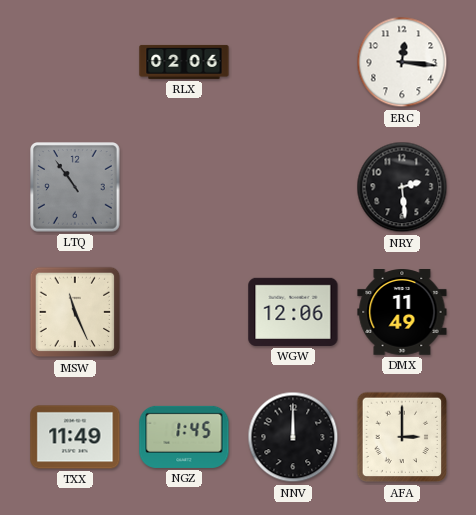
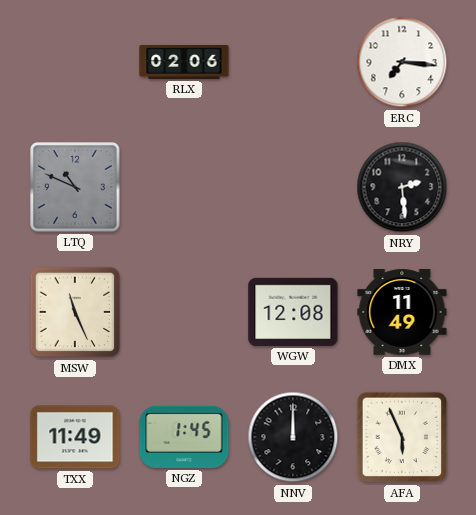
ERC: 12:16 -> 7:16
LTQ: 10:54 -> 10:49
WGW: 12:06 -> 12:08
AFA: 3:00 -> 5:56
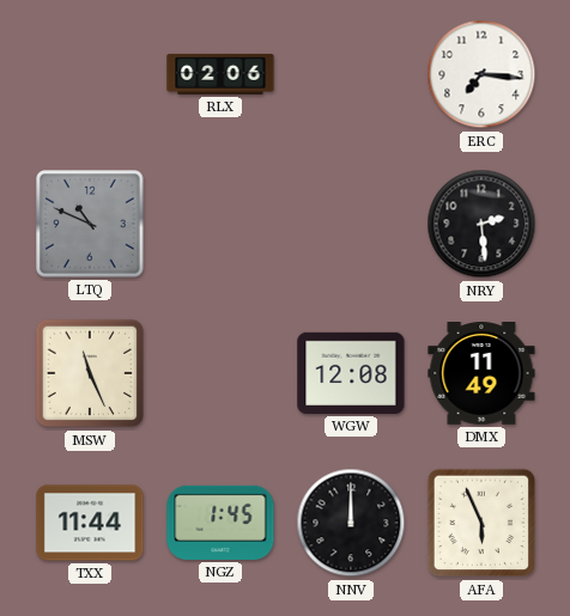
TXX: 11:49 -> 11:44
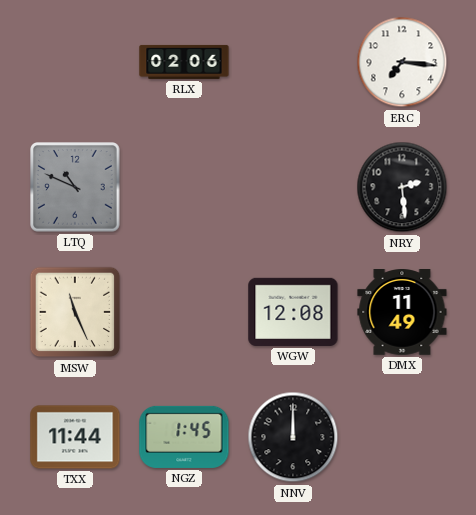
AFA: 5:56 -> none
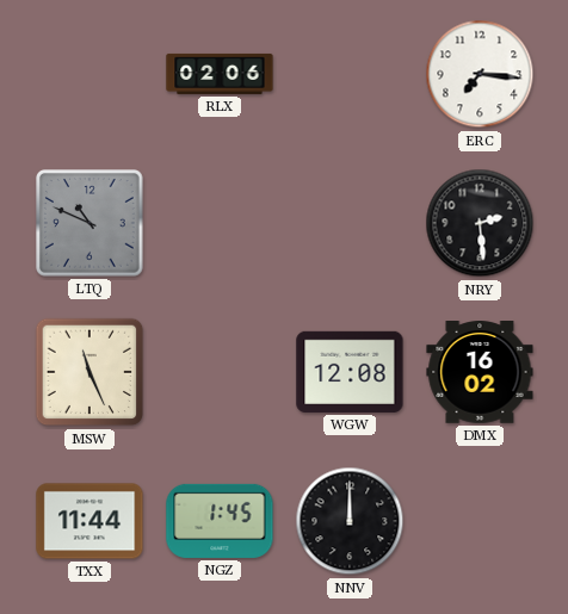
DMX: 11:49 -> 16:02
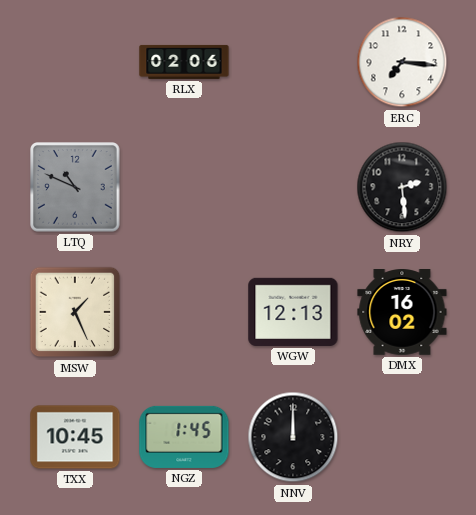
MSW: 11:26 -> 1:26
WGW: 12:08 -> 12:13
TXX: 11:44 -> 10:45
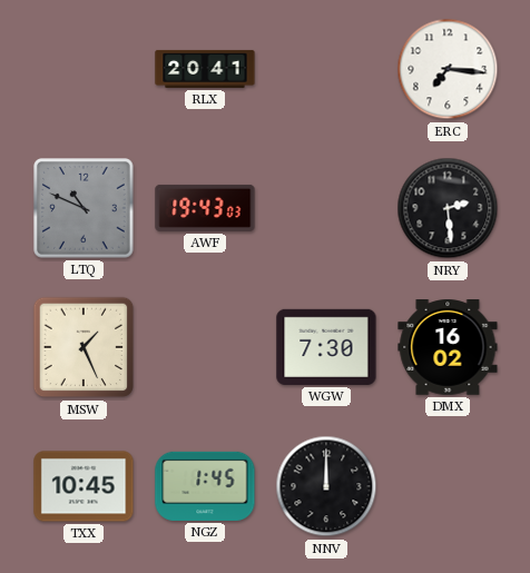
RLX: 02:06 -> 20:41
AWF: none -> 19:43
WGW: 12:13 -> 7:30
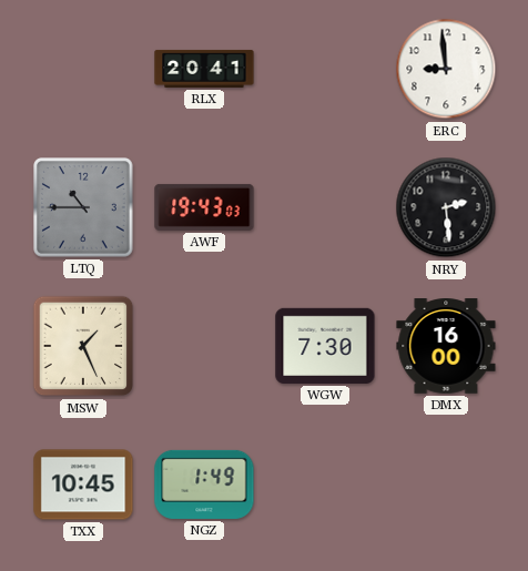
ERC: 7:16 -> 8:59
LTQ: 10:49 -> 10:45
DMX: 16:02 -> 16:00
NGZ: 1:45 -> 1:49
NNV: 12:00 -> none
